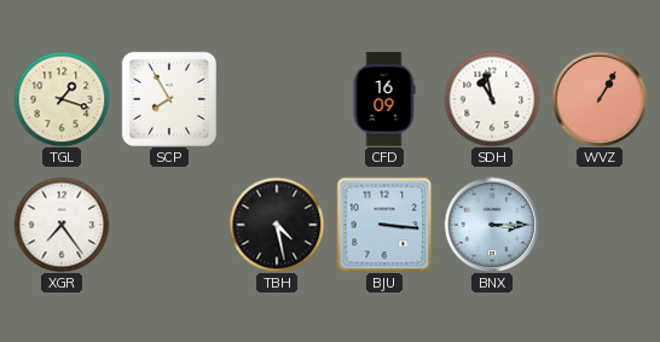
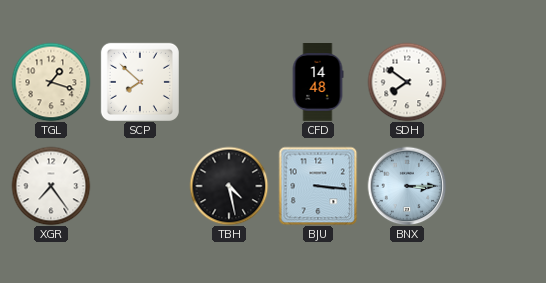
SCP: 7:55 -> 7:52
CFD: 16:09 -> 14:48
SDH: 10:58 -> 7:51
WVZ: 1:05 -> none
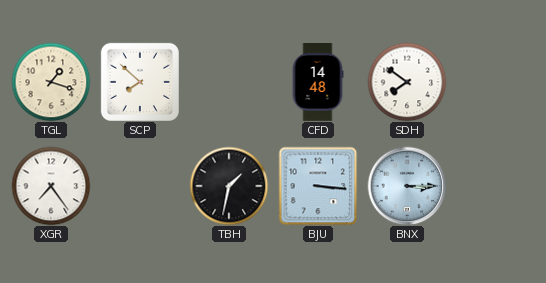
TBH: 4:28 -> 1:32
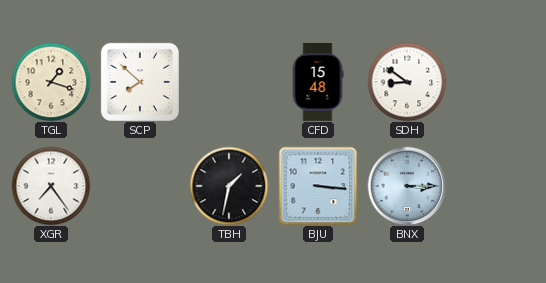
CFD: 14:48 -> 15:48
SDH: 7:51 -> 8:51
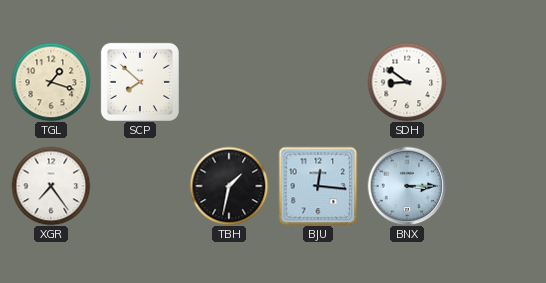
CFD: 15:48 -> none
BJU: 3:16 -> 12:16
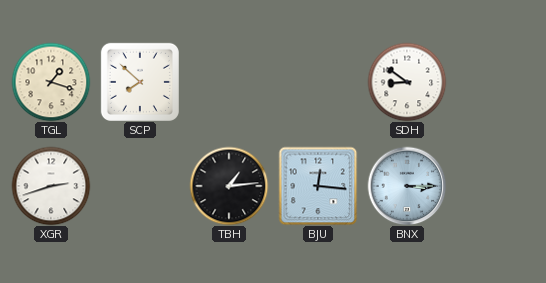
XGR: 7:24 -> 2:42
TBH: 1:32 -> 1:14
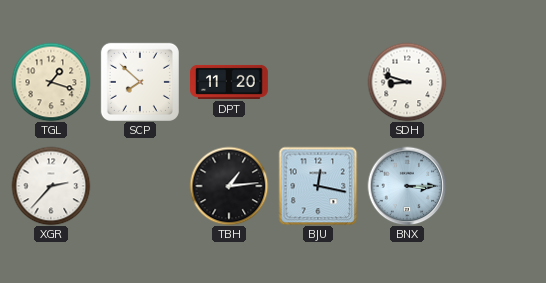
DPT: none -> 11:20
SDH: 8:51 -> 8:48
XGR: 2:42 -> 2:37
BJU: 12:16 -> 12:17
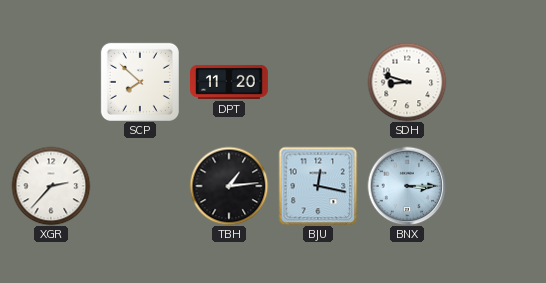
TGL: 1:18 -> none
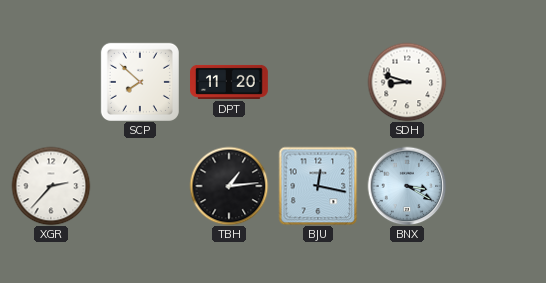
BNX: 3:15 -> 3:20
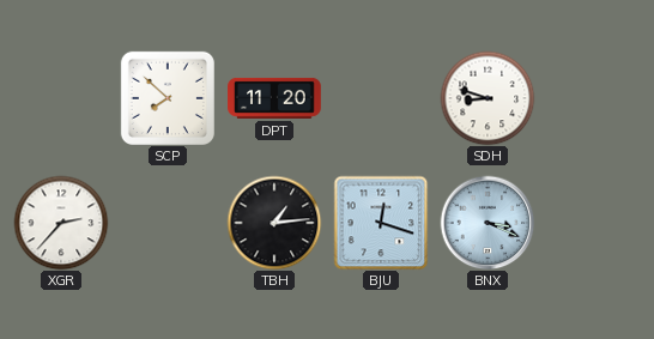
BJU: 12:17 -> 12:18
BNX: 3:20 -> 3:19
